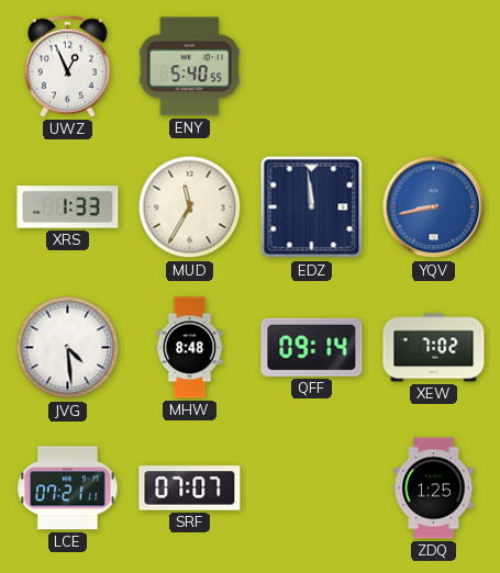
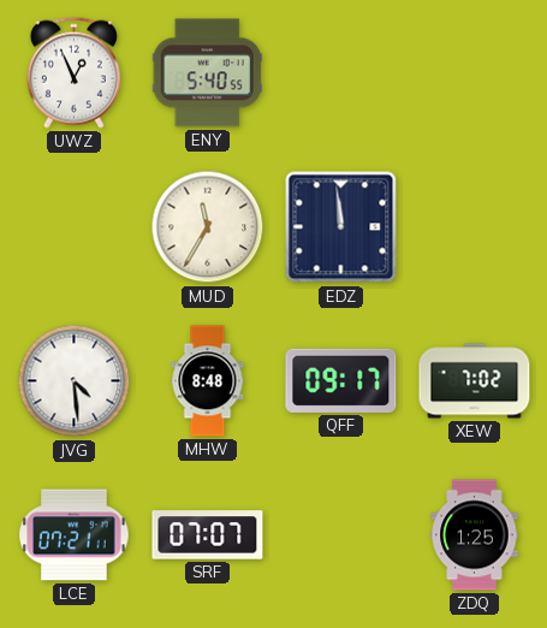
XRS: 1:33 -> none
YQV: 8:43 -> none
QFF: 09:14 -> 09:17
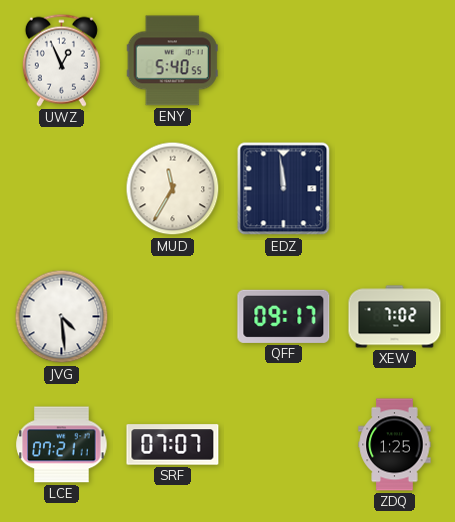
MHW: 8:48 -> none
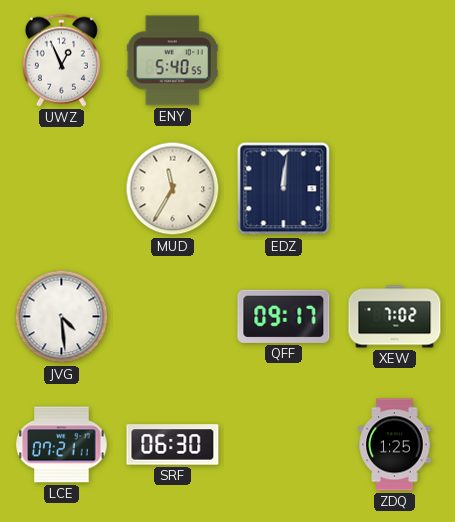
EDZ: 11:59 -> 12:01
SRF: 07:07 -> 06:30
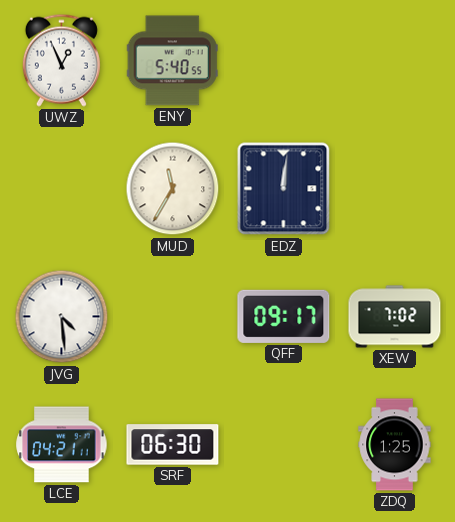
LCE: 07:21 -> 04:21
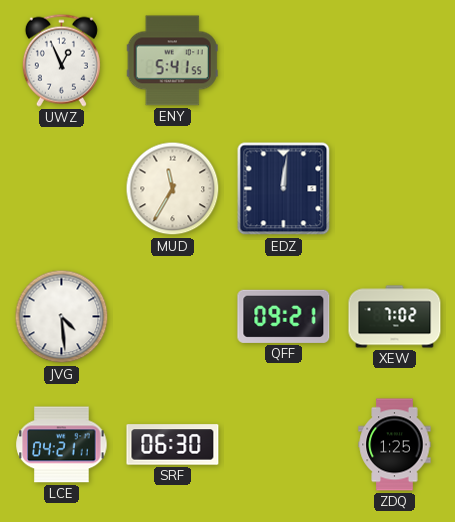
ENY: 5:40 -> 5:41
QFF: 09:17 -> 09:21
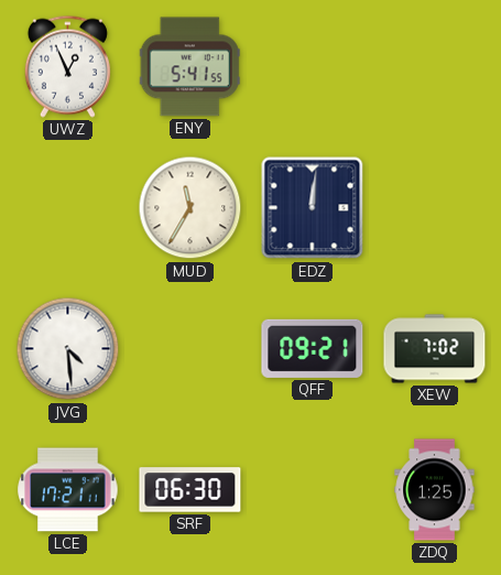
LCE: 04:21 -> 17:21
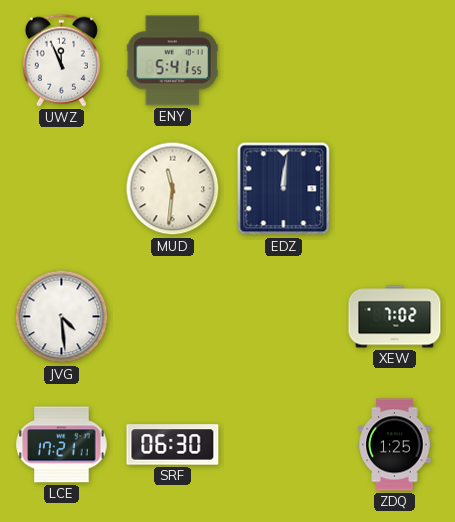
UWZ: 12:56 -> 11:56
MUD: 11:35 -> 11:31
QFF: 09:21 -> none
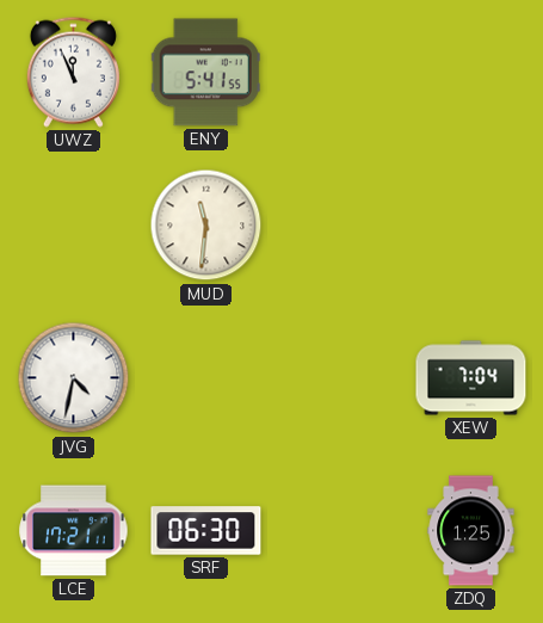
EDZ: 12:01 -> none
JVG: 4:29 -> 4:32
XEW: 7:02 -> 7:04
